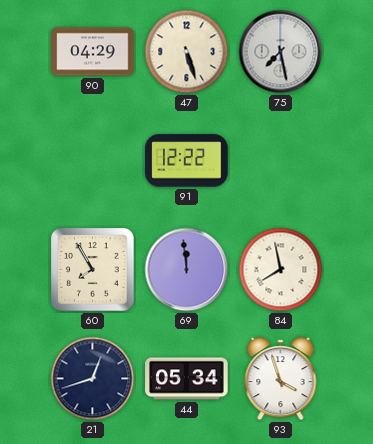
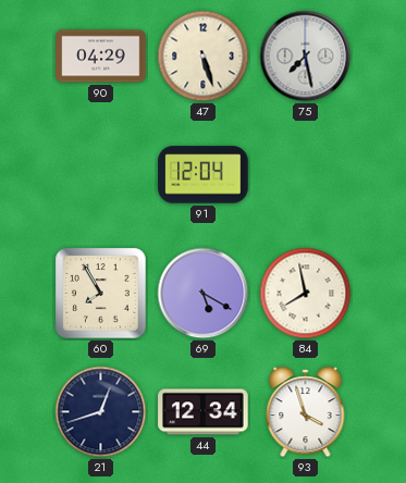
91: 12:22 -> 12:04
69: 11:59 -> 5:20
44: 05:34 -> 12:34
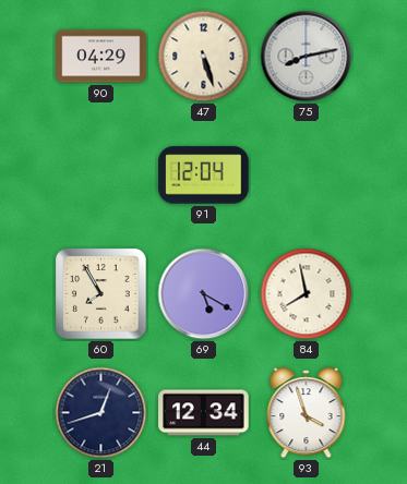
75: 7:28 -> 8:13
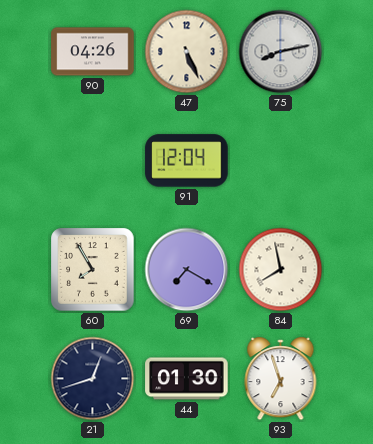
90: 04:29 -> 04:26
47: 5:27 -> 5:26
69: 5:20 -> 7:20
44: 12:34 -> 01:30
93: 3:57 -> 6:57
